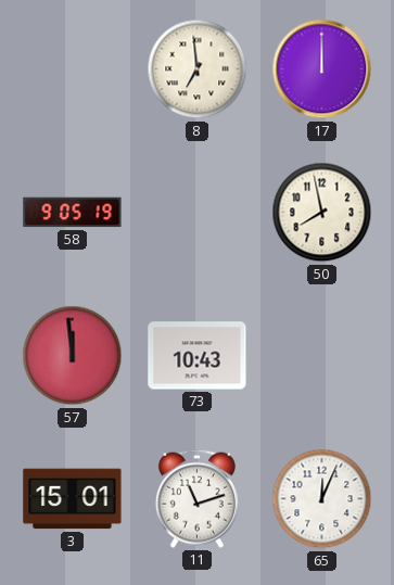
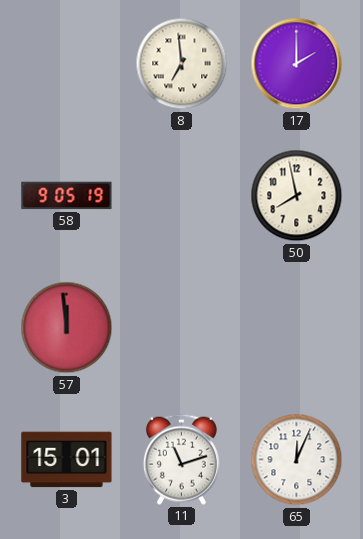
17: 12:00 -> 2:00
73: 10:43 -> none
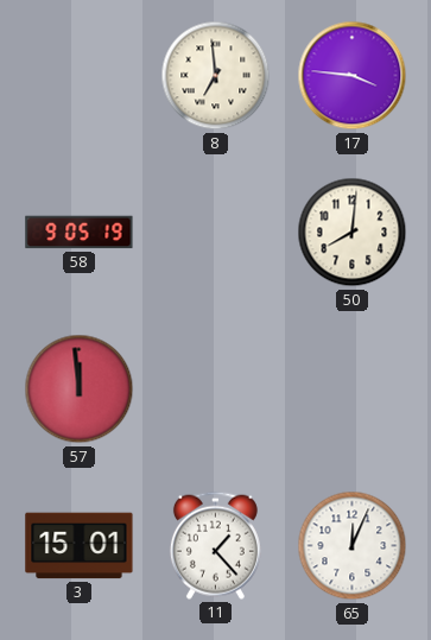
17: 2:00 -> 3:46
50: 7:58 -> 8:01
11: 11:12 -> 1:23
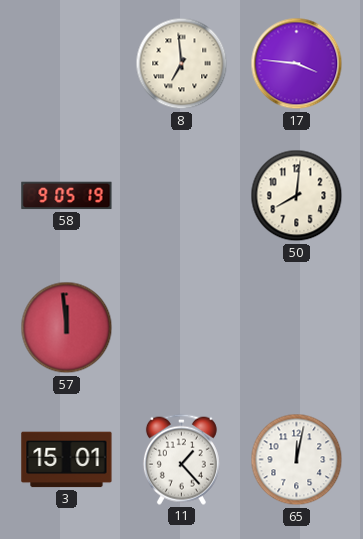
65: 12:04 -> 12:02
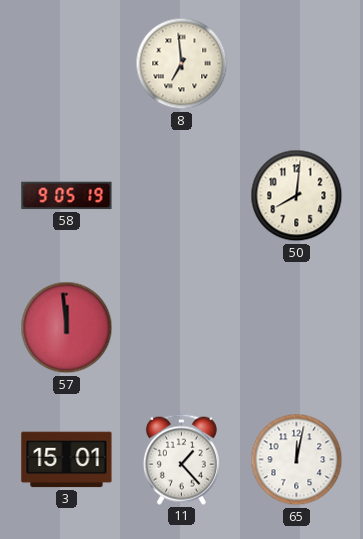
17: 3:46 -> none
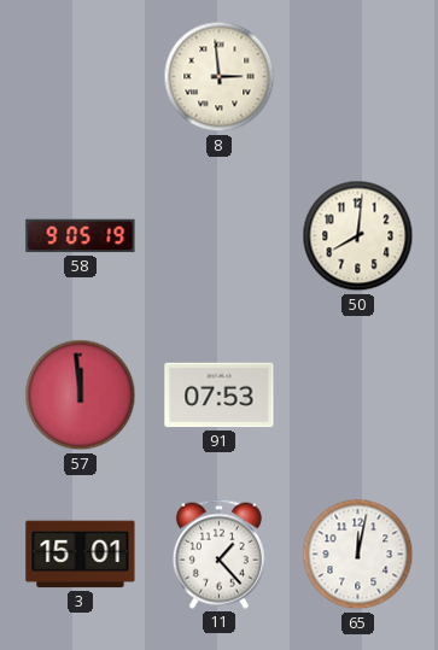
8: 6:59 -> 2:59
91: none -> 07:53
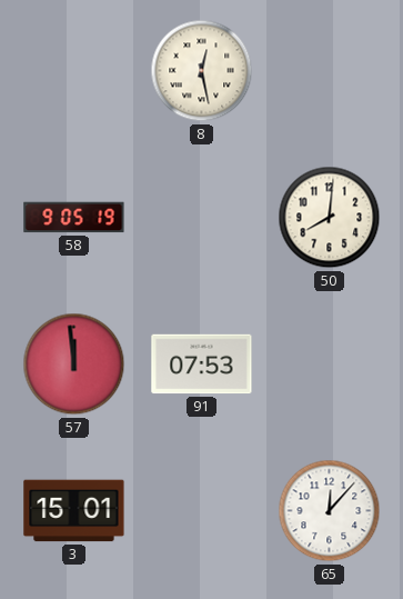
8: 2:59 -> 12:28
11: 1:23 -> none
65: 12:02 -> 12:07
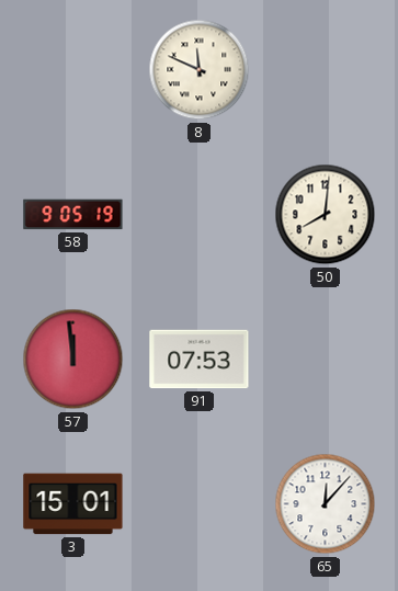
8: 12:28 -> 11:49
